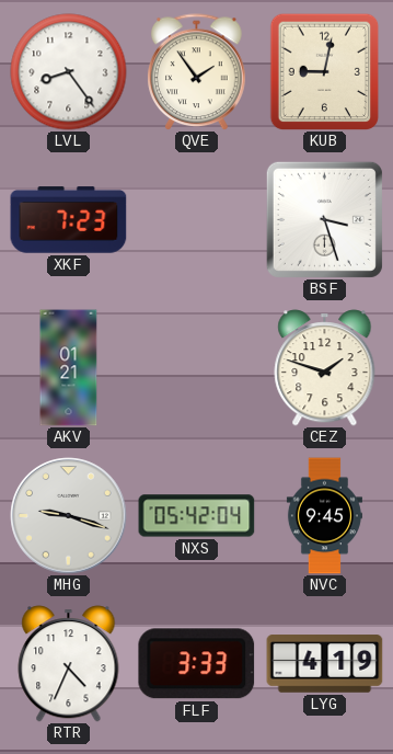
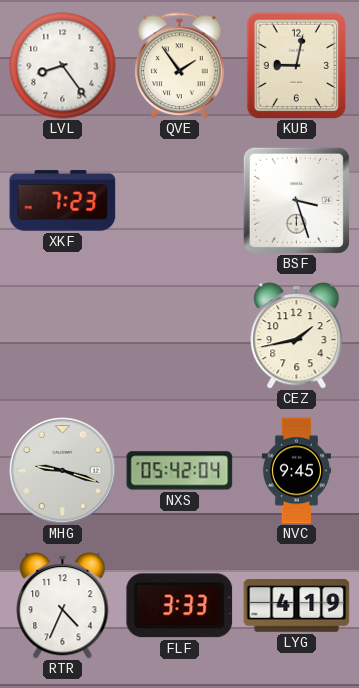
AKV: 01:21 -> none
CEZ: 1:48 -> 1:43
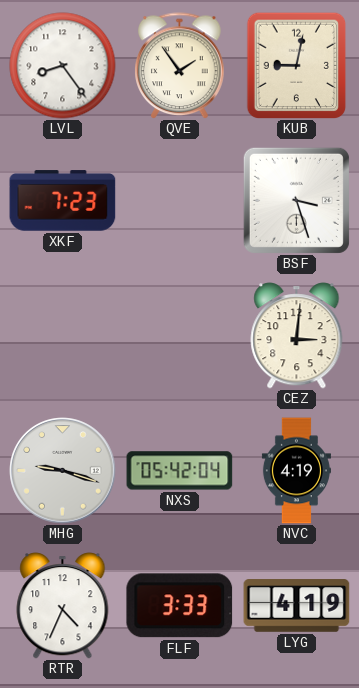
CEZ: 1:43 -> 3:01
NVC: 9:45 -> 4:19
